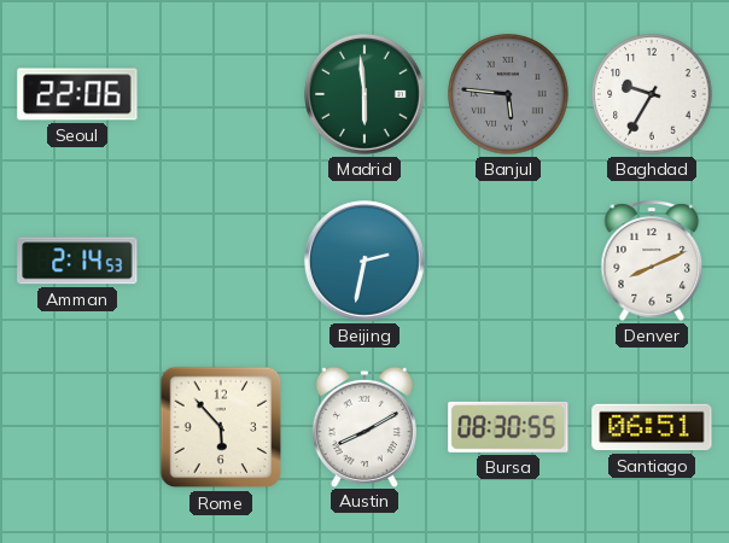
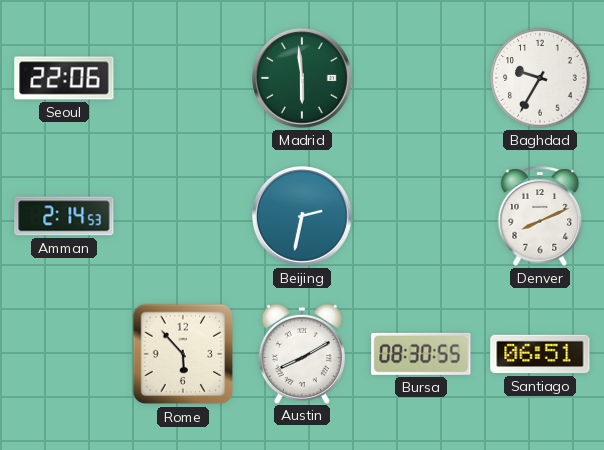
Banjul: 5:46 -> none
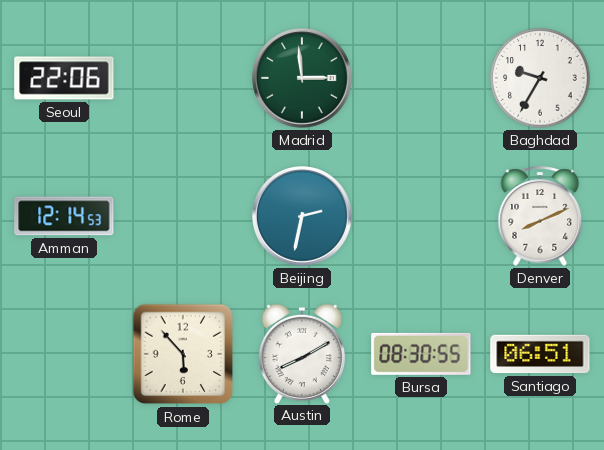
Madrid: 5:59 -> 2:59
Amman: 2:14 -> 12:14
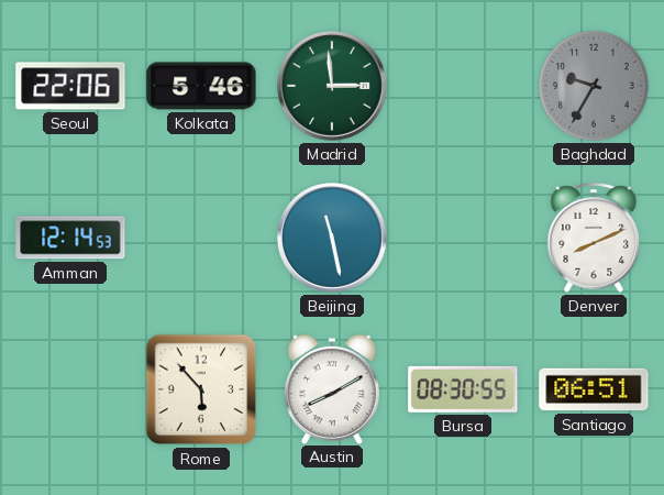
Kolkata: none -> 5:46
Baghdad dial: white -> grey
Beijing: 2:32 -> 11:28
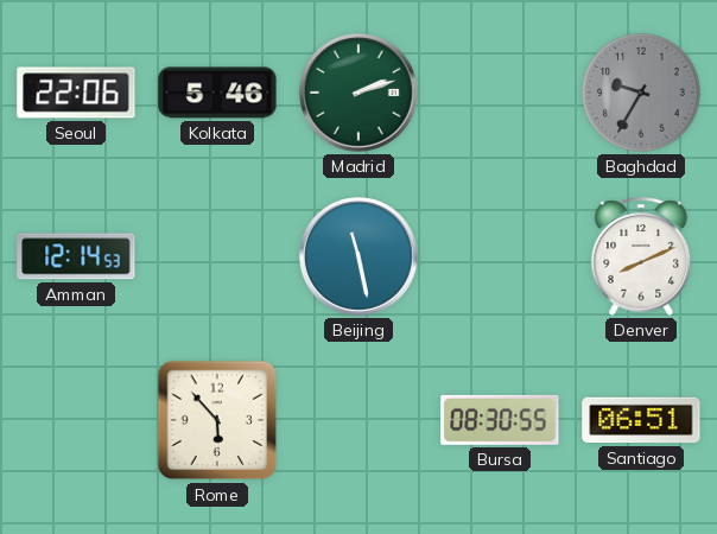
Madrid: 2:59 -> 2:12
Austin: 8:10 -> none
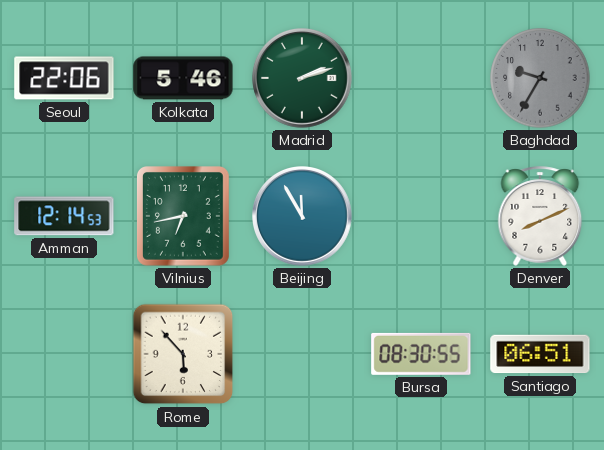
Vilnius: none -> 6:43
Beijing: 11:28 -> 11:55
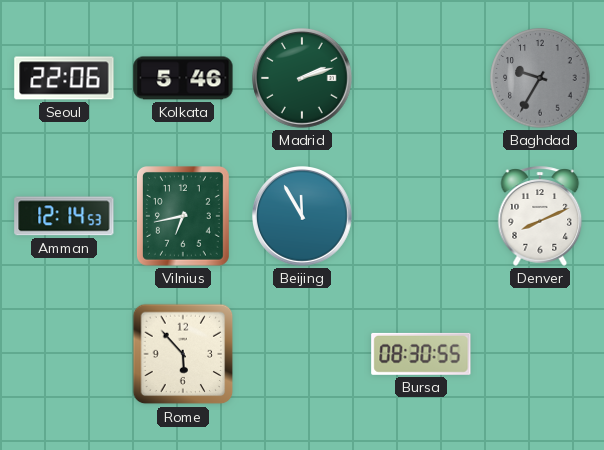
Santiago: 06:51 -> none
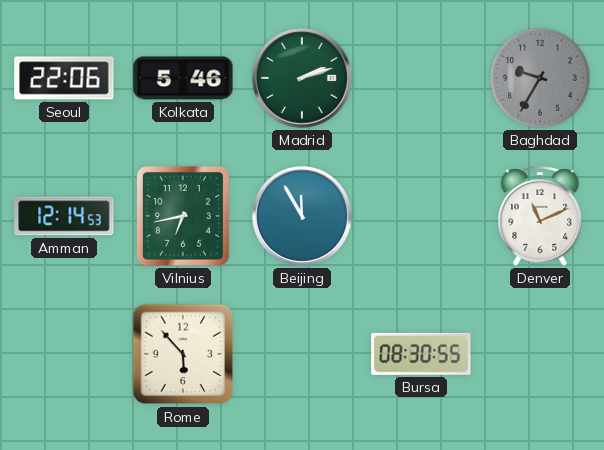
Denver: 8:11 -> 11:11
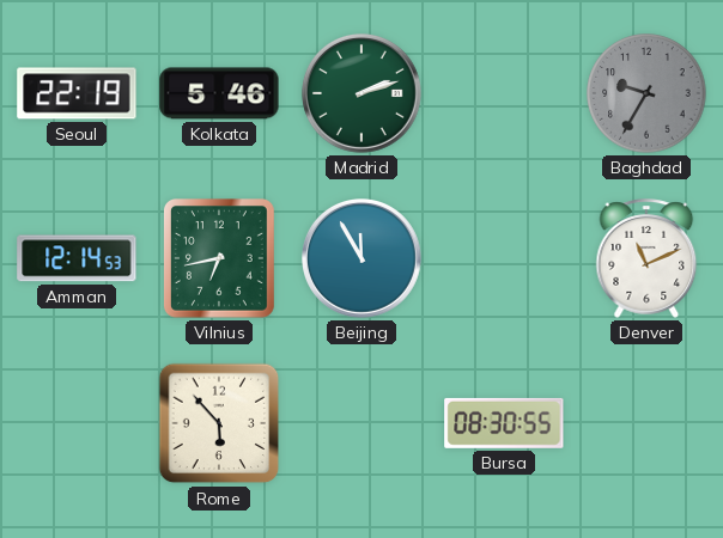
Seoul: 22:06 -> 22:19
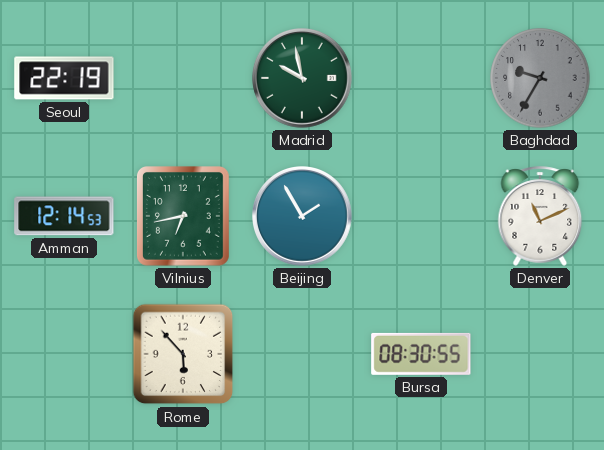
Kolkata: 5:46 -> none
Madrid: 2:12 -> 9:58
Beijing: 11:55 -> 1:55
